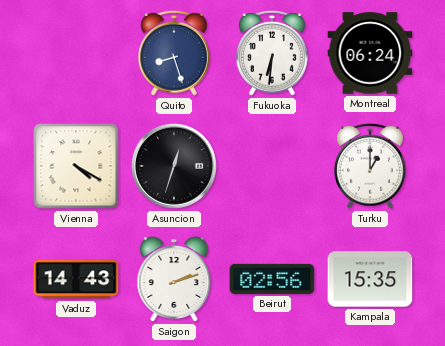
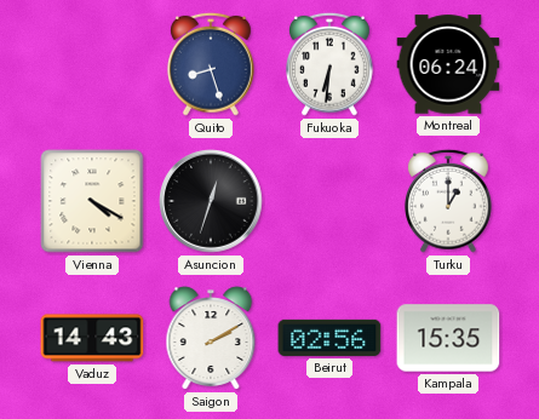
Saigon: 2:12 -> 2:10
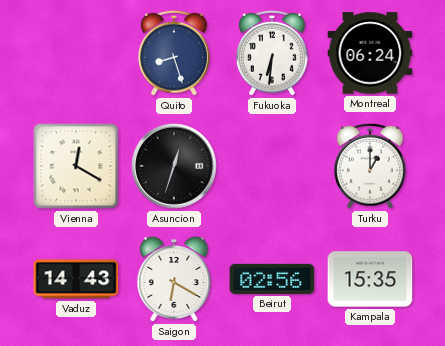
Vienna: 4:20 -> 12:20
Saigon: 2:10 -> 6:20
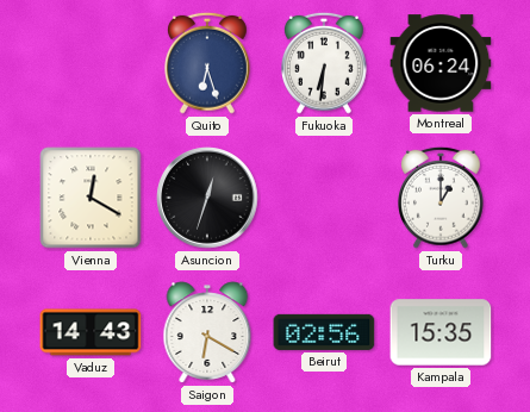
Quito: 8:27 -> 6:27
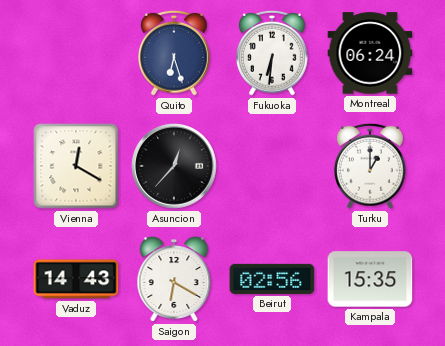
Asuncion: 12:33 -> 12:37
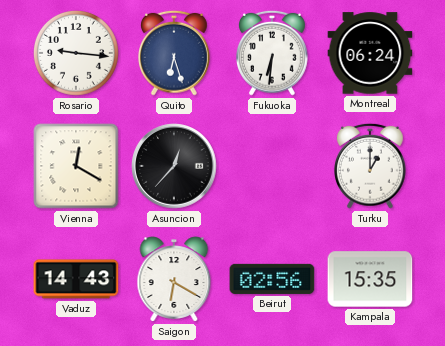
Rosario: none -> 9:16
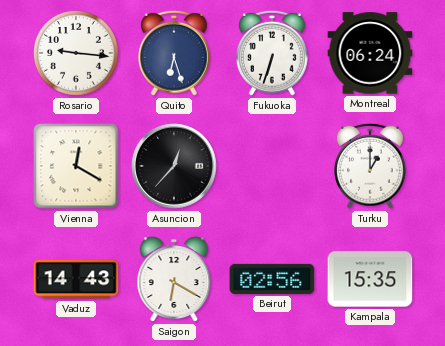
Fukuoka: 6:31 -> 6:33
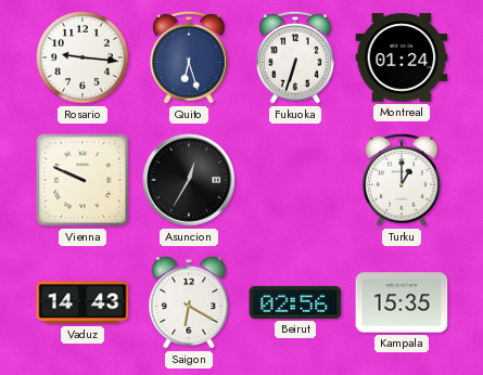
Montreal: 06:24 -> 01:24
Vienna: 12:20 -> 9:49
Asuncion: 12:37 -> 12:35
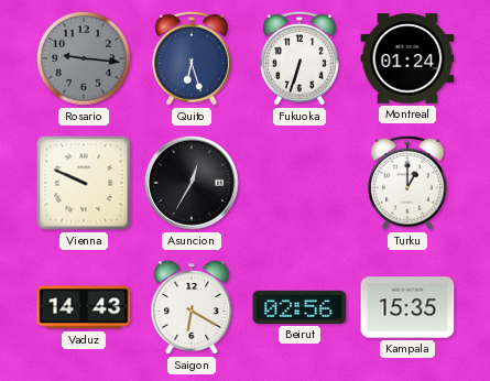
Rosario dial: white -> grey
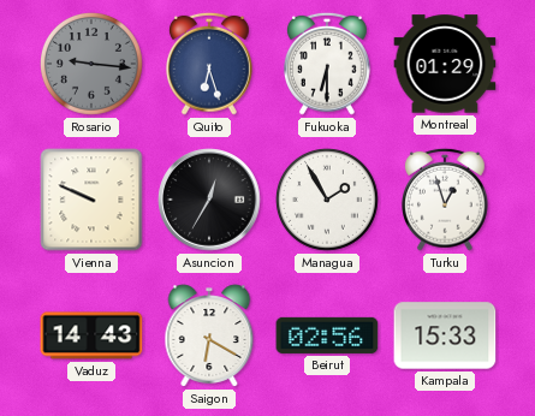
Fukuoka: 6:33 -> 6:30
Montreal: 01:24 -> 01:29
Managua: none -> 1:55
Turku: 1:00 -> 12:57
Kampala: 15:35 -> 15:33
